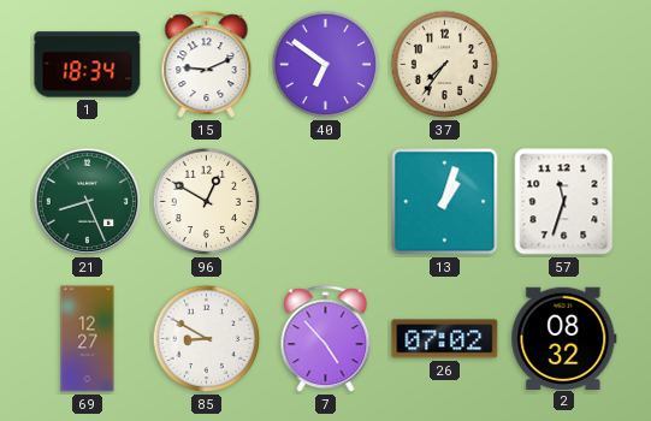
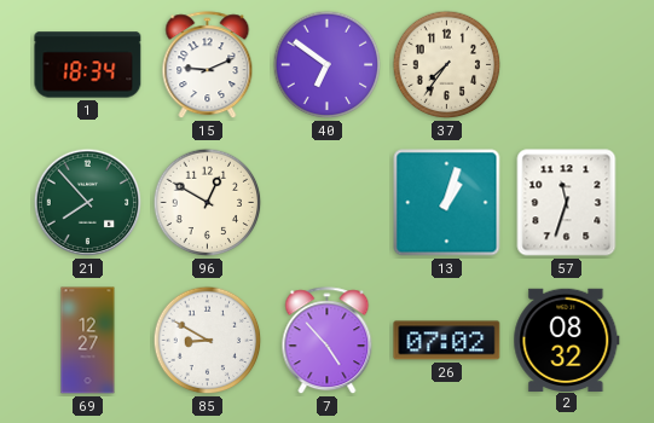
21: 8:26 -> 7:53
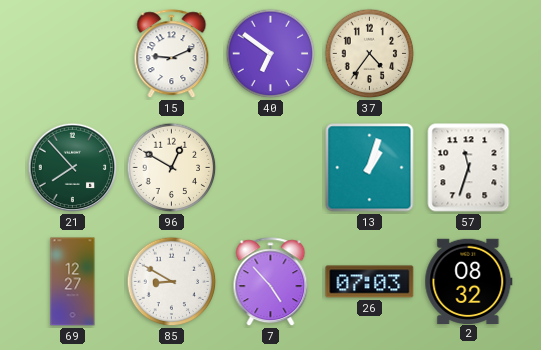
1: 18:34 -> none
37: 7:36 -> 4:36
26: 07:02 -> 07:03
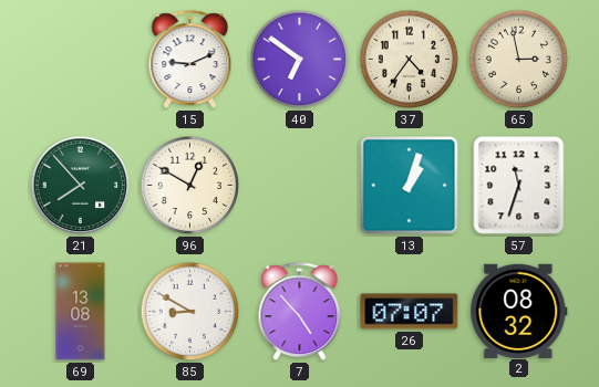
65: none -> 2:58
69: 12:27 -> 13:08
26: 07:03 -> 07:07
